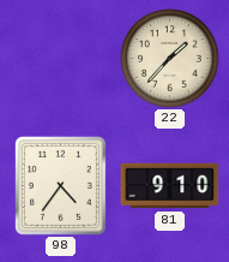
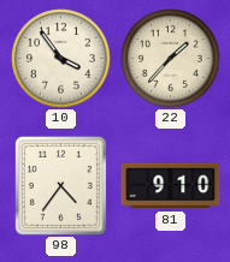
10: none -> 3:54
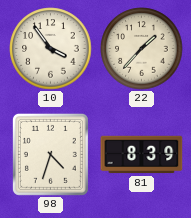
98: 4:36 -> 4:33
81: 9:10 -> 8:39
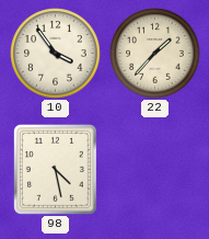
98: 4:33 -> 4:28
81: 8:39 -> none
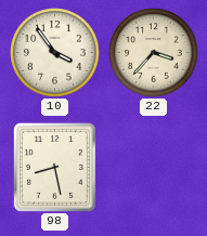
22: 1:37 -> 3:37
98: 4:28 -> 8:28
